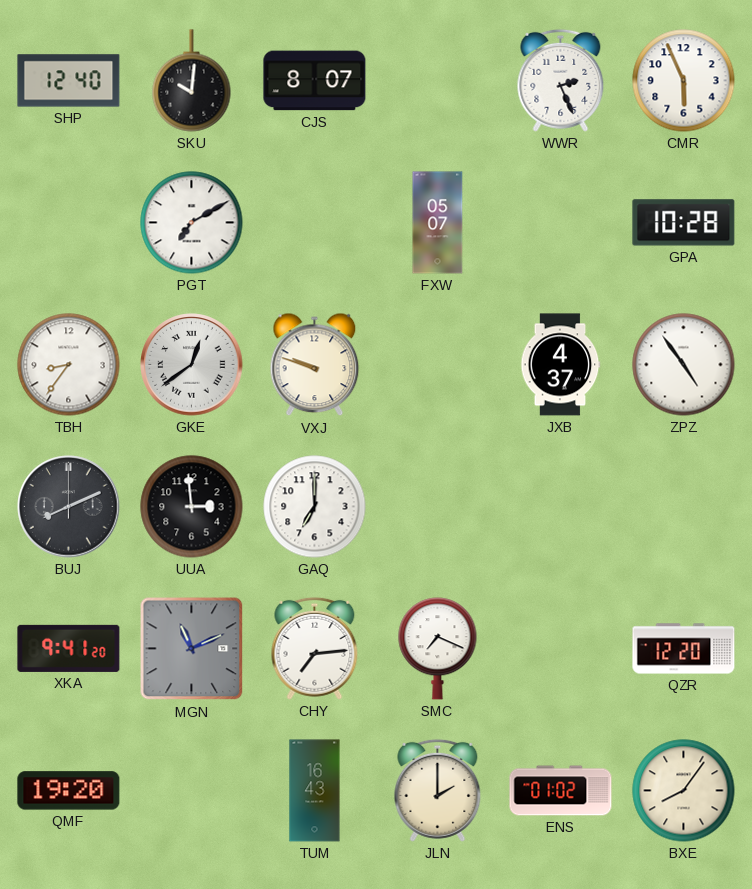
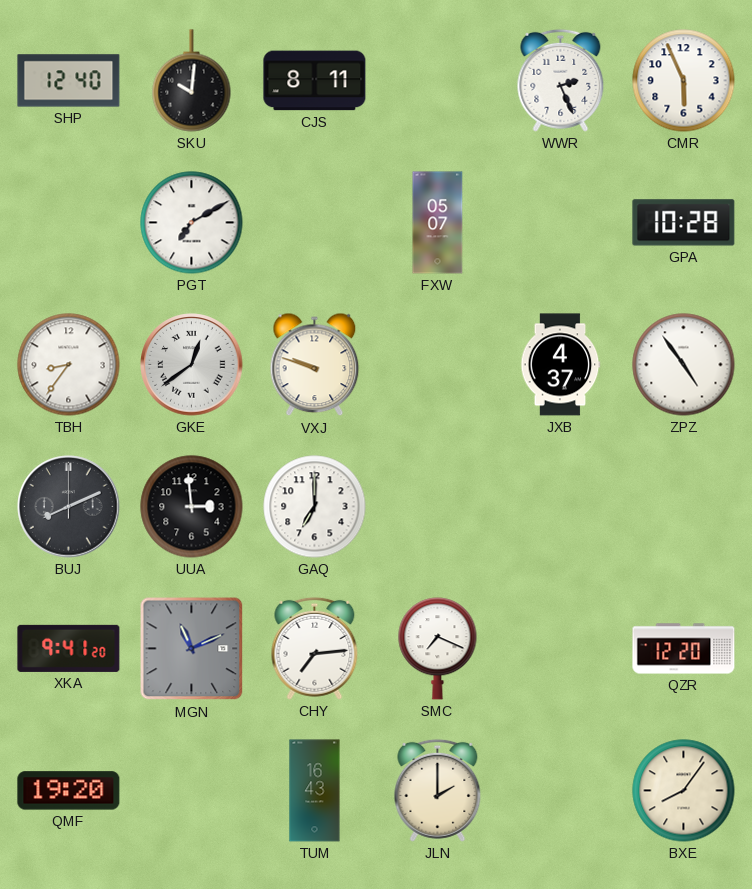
CJS: 8:07 -> 8:11
ENS: 01:02 -> none
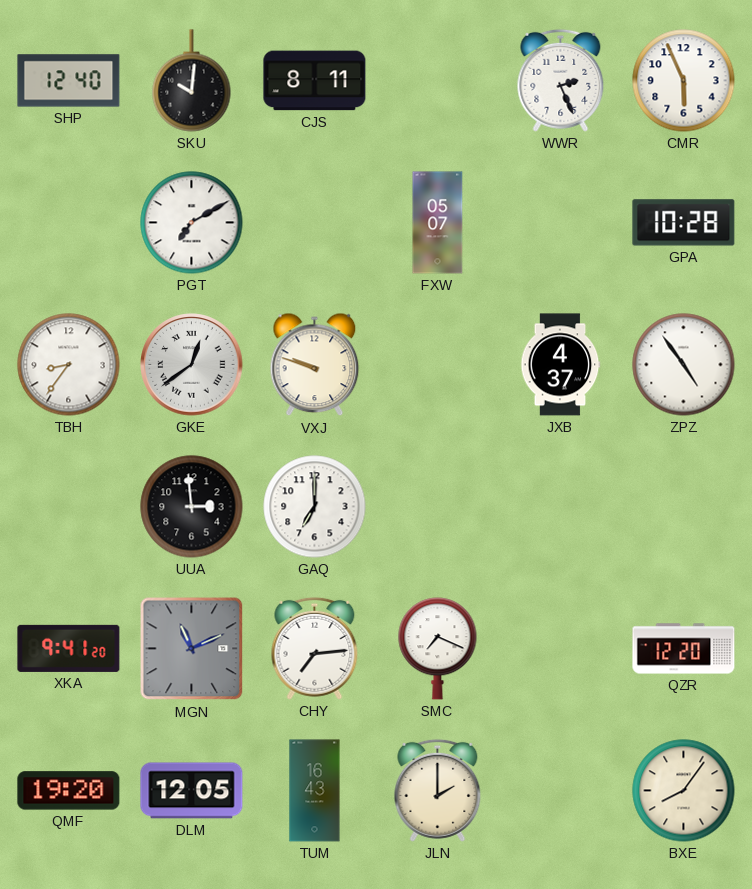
BUJ: 8:11 -> none
DLM: none -> 12:05
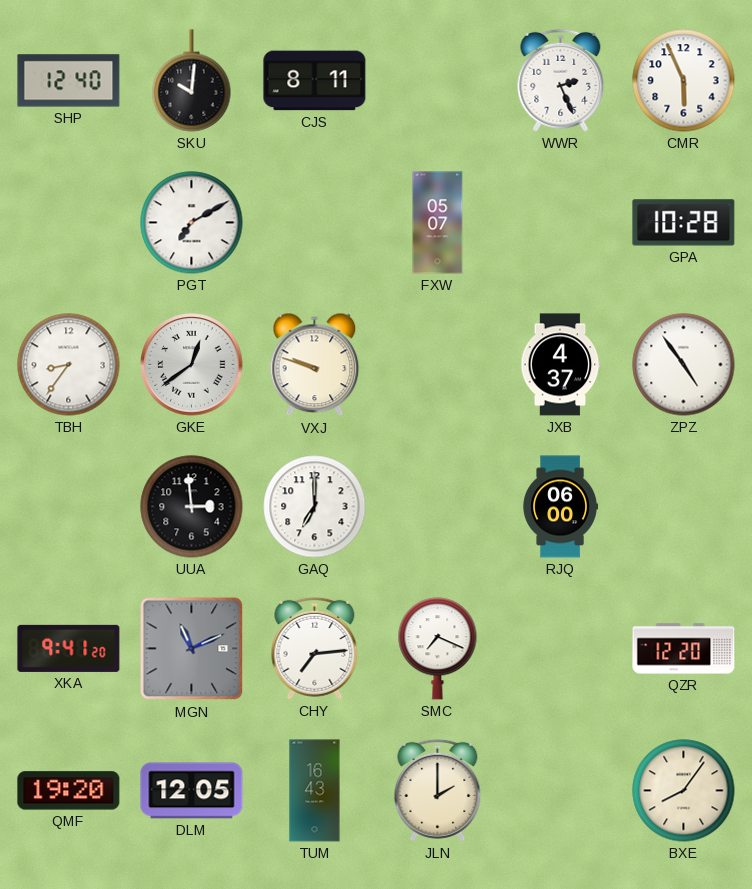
RJQ: none -> 06:00
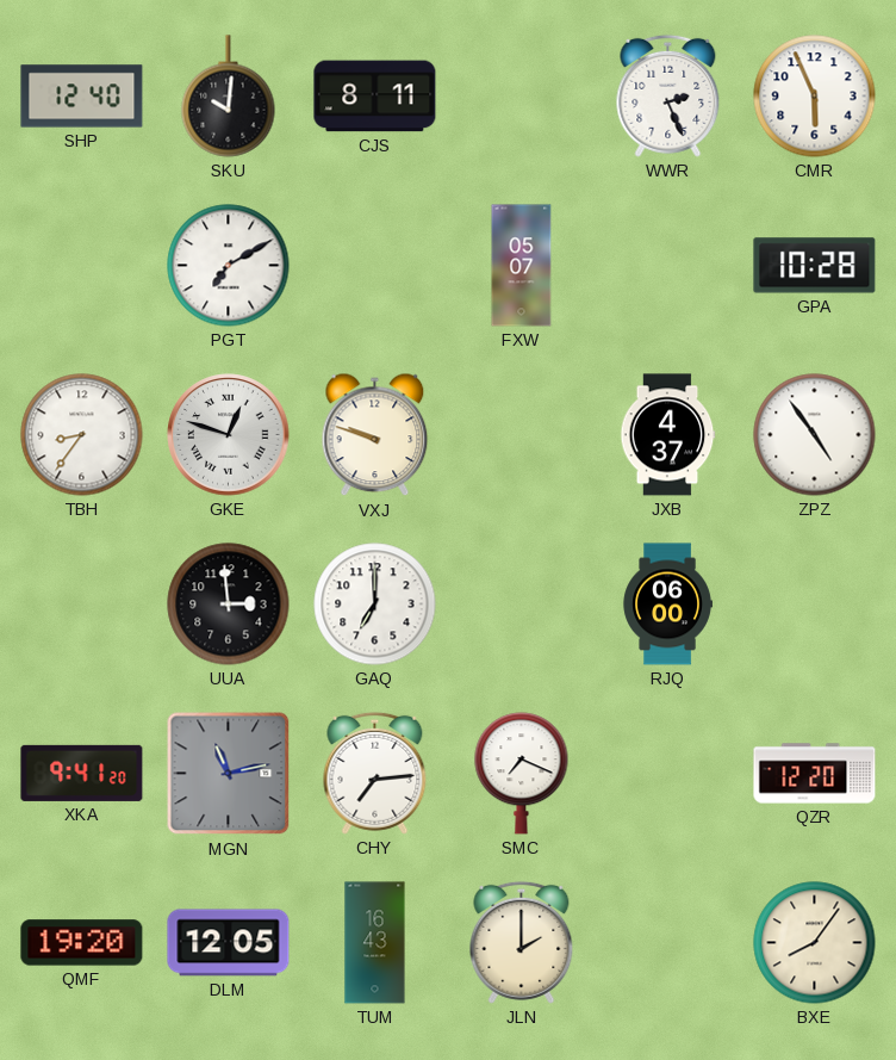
GKE: 12:39 -> 12:48
MGN: 11:11 -> 11:13
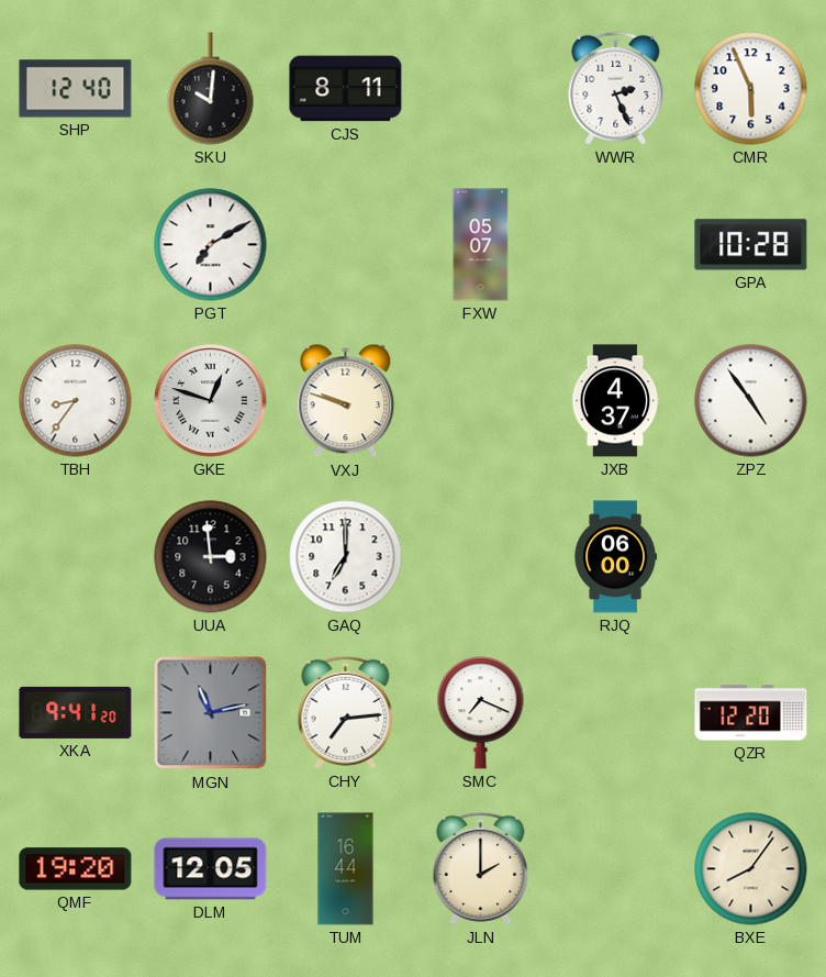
TUM: 16:43 -> 16:44
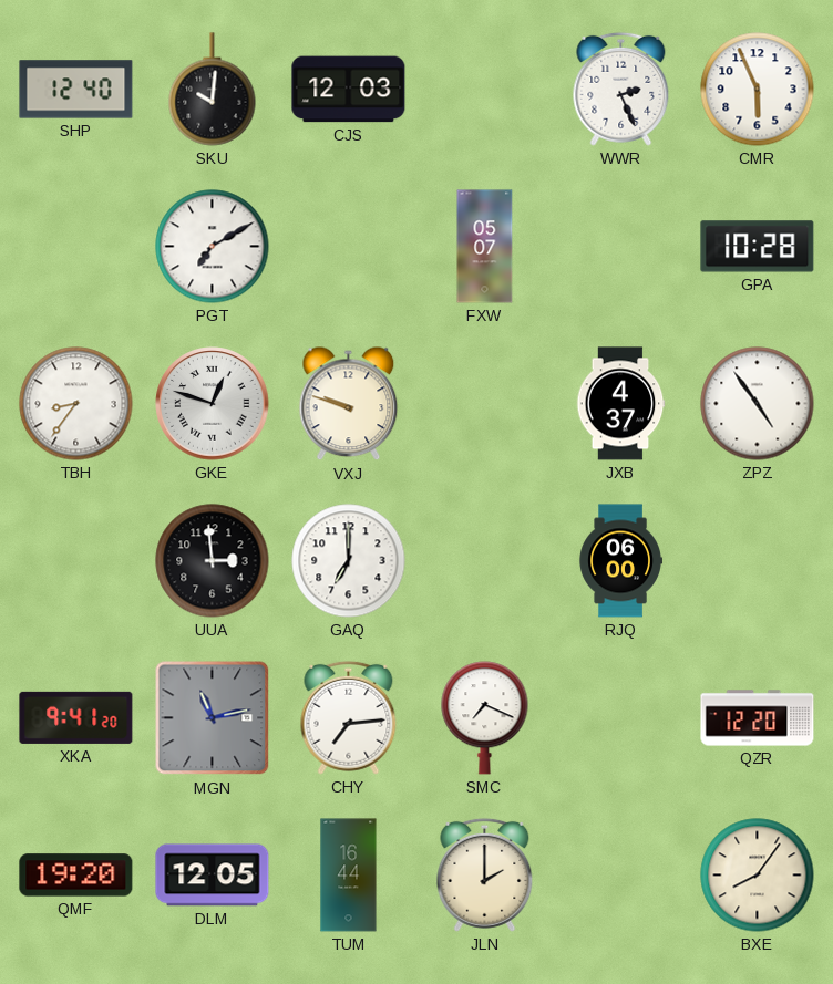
CJS: 8:11 -> 12:03
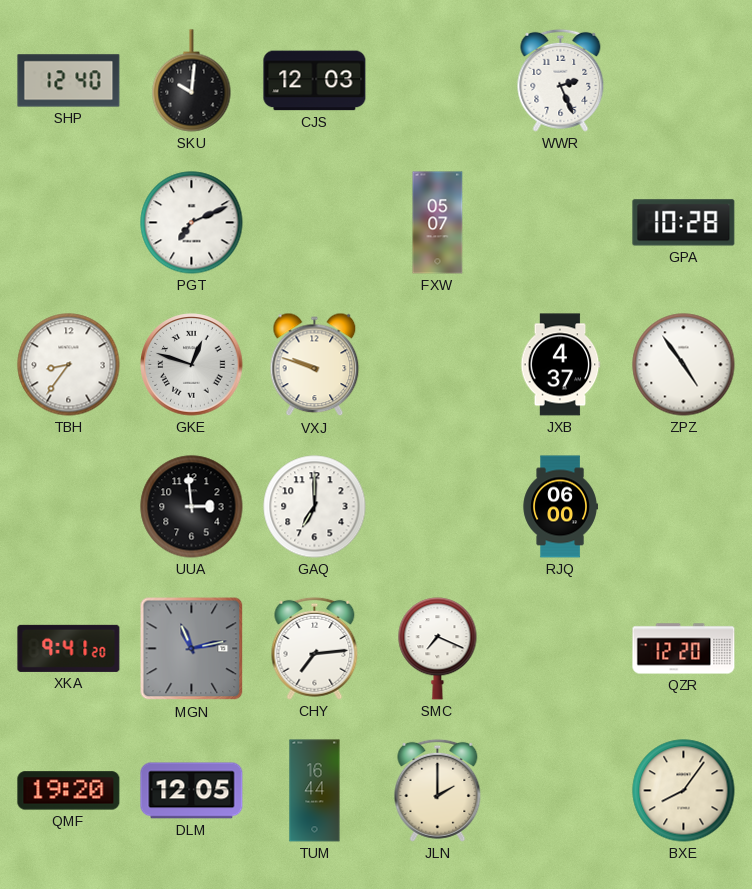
CMR: 5:56 -> none
PGT: 7:10 -> 7:11
